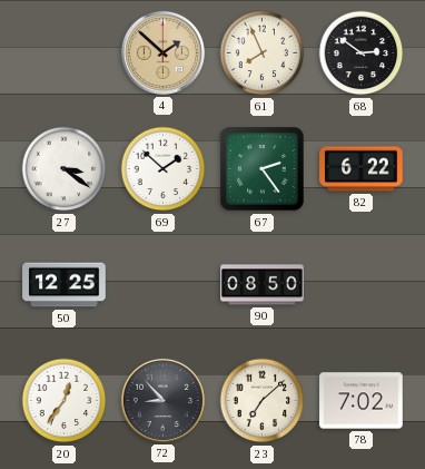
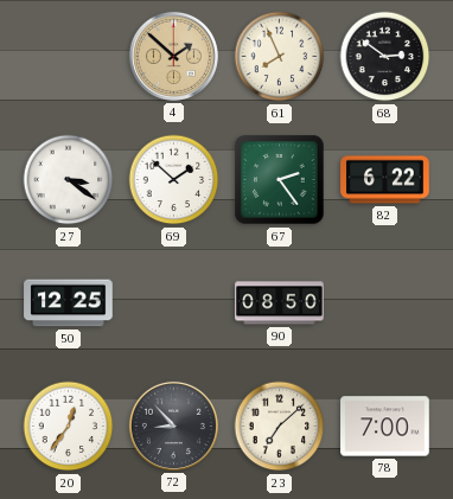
78: 7:02 -> 7:00
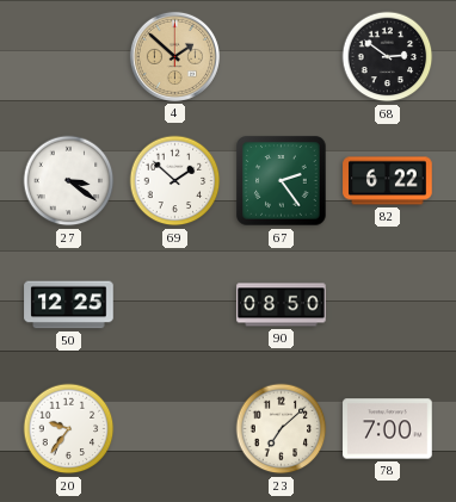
61: 7:56 -> none
20: 12:36 -> 9:36
72: 8:53 -> none
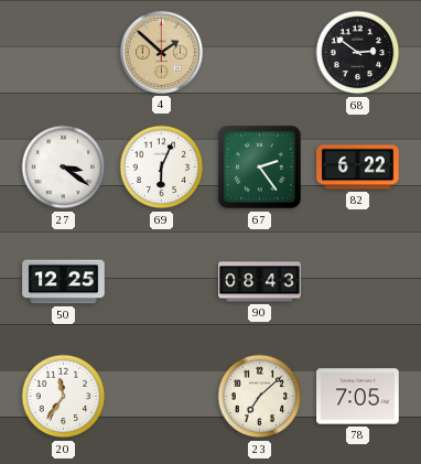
69: 1:52 -> 6:04
90: 08:50 -> 08:43
20: 9:36 -> 11:36
78: 7:00 -> 7:05
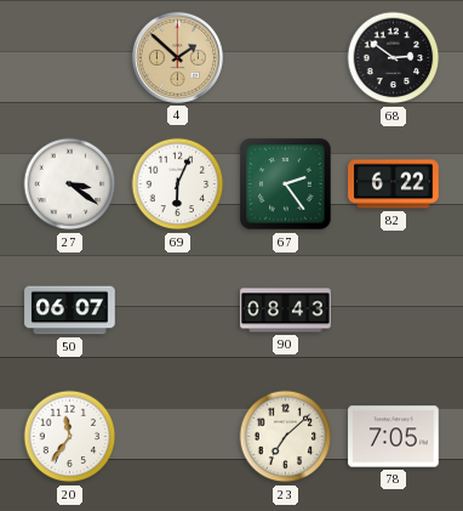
50: 12:25 -> 06:07
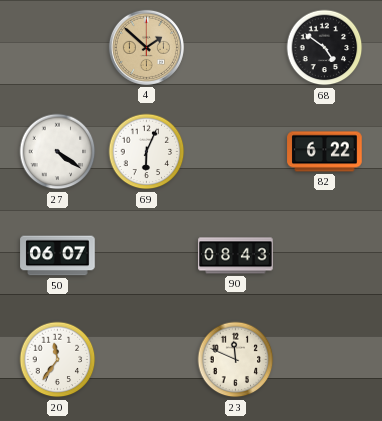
68: 2:51 -> 4:51
27: 3:21 -> 4:21
67: 2:24 -> none
23: 7:08 -> 11:49
78: 7:05 -> none
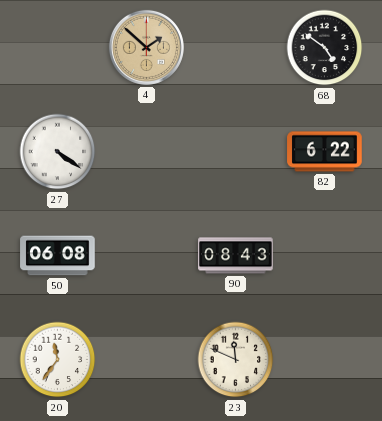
69: 6:04 -> none
50: 06:07 -> 06:08
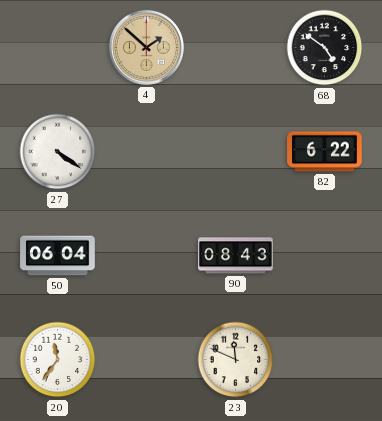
50: 06:08 -> 06:04
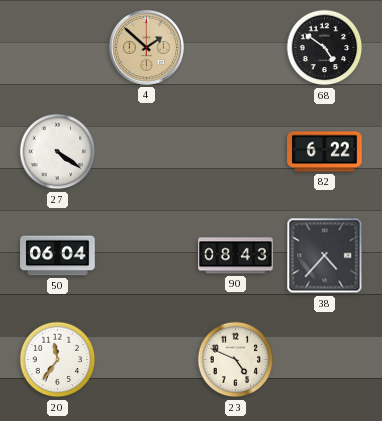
38: none -> 4:37
23: 11:49 -> 4:49
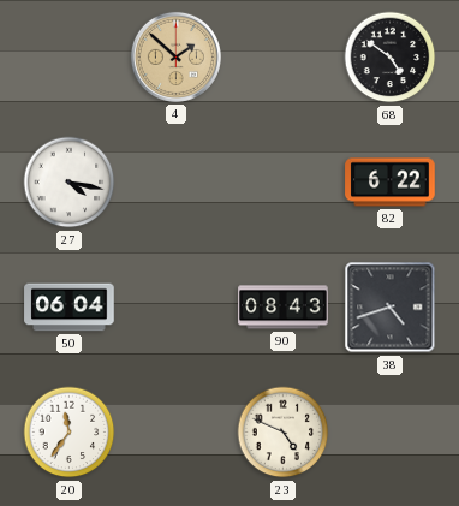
27: 4:21 -> 4:17
38: 4:37 -> 4:42
